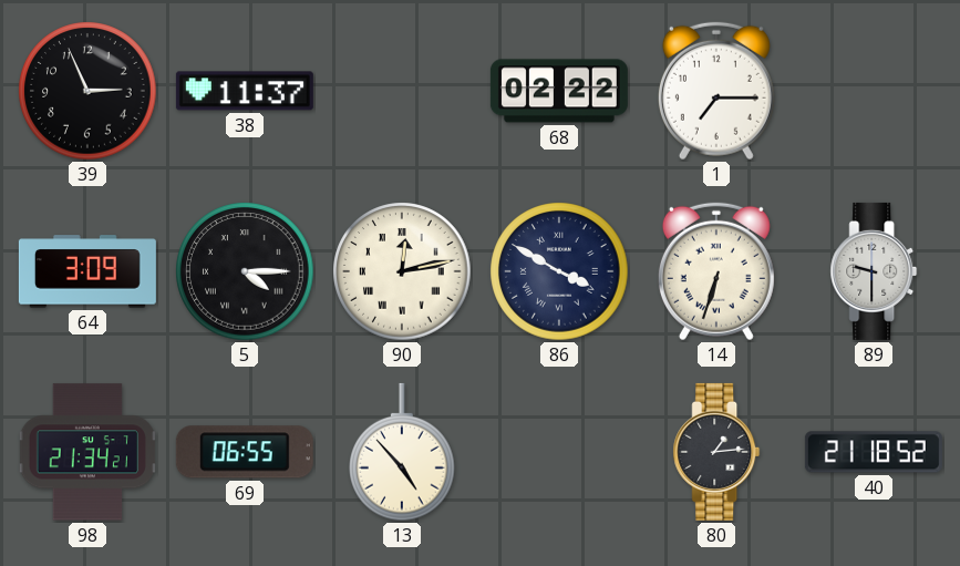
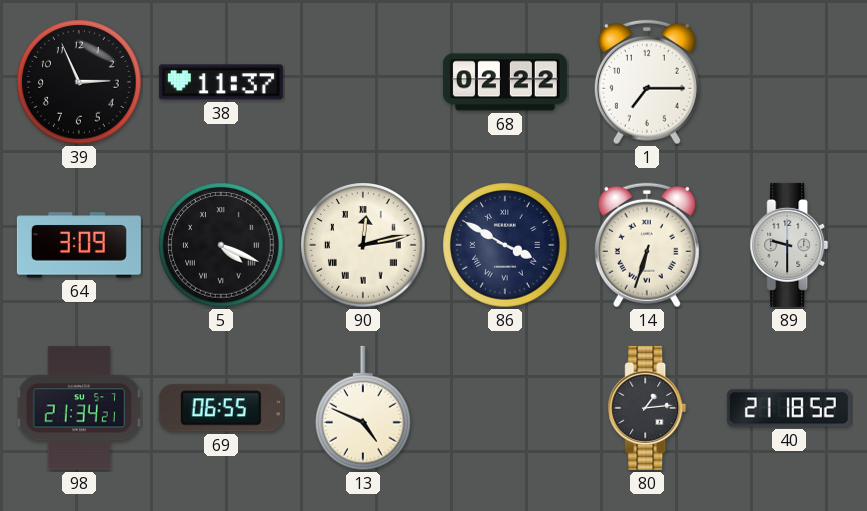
5: 4:15 -> 4:19
13: 4:53 -> 4:49
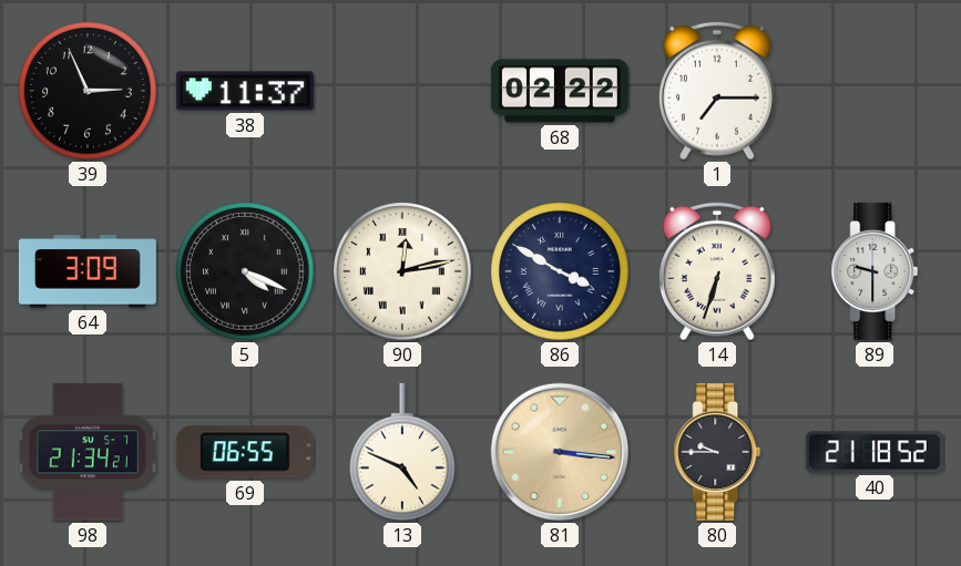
81: none -> 3:16
80: 1:14 -> 9:45
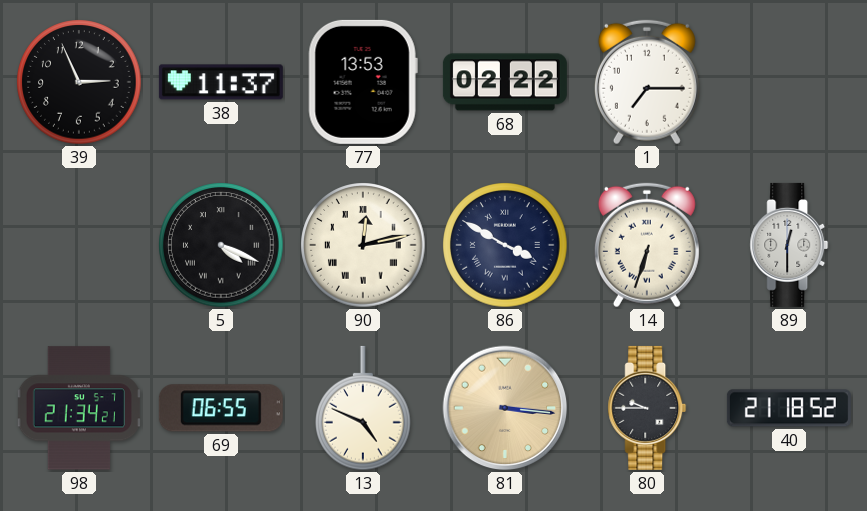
77: none -> 13:53
64: 3:09 -> none
89: 9:30 -> 12:30
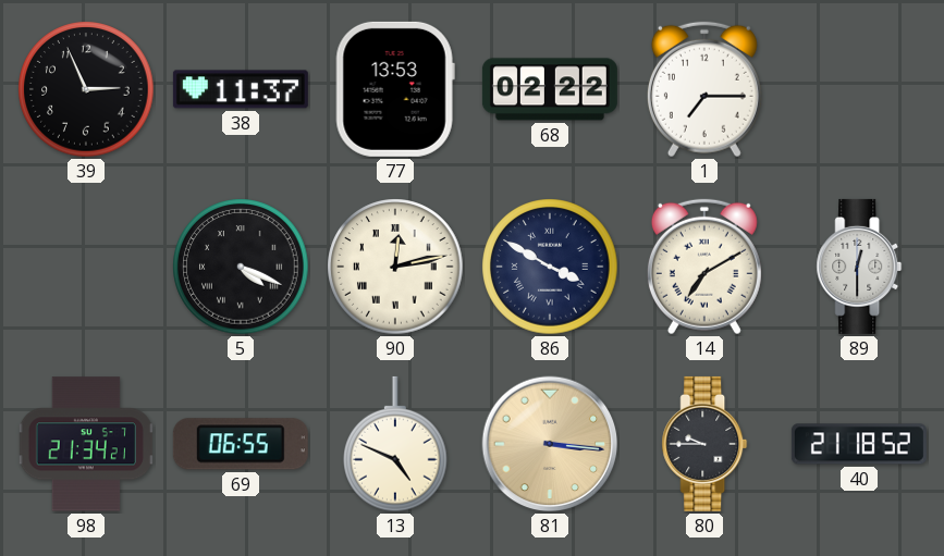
14: 6:33 -> 7:10
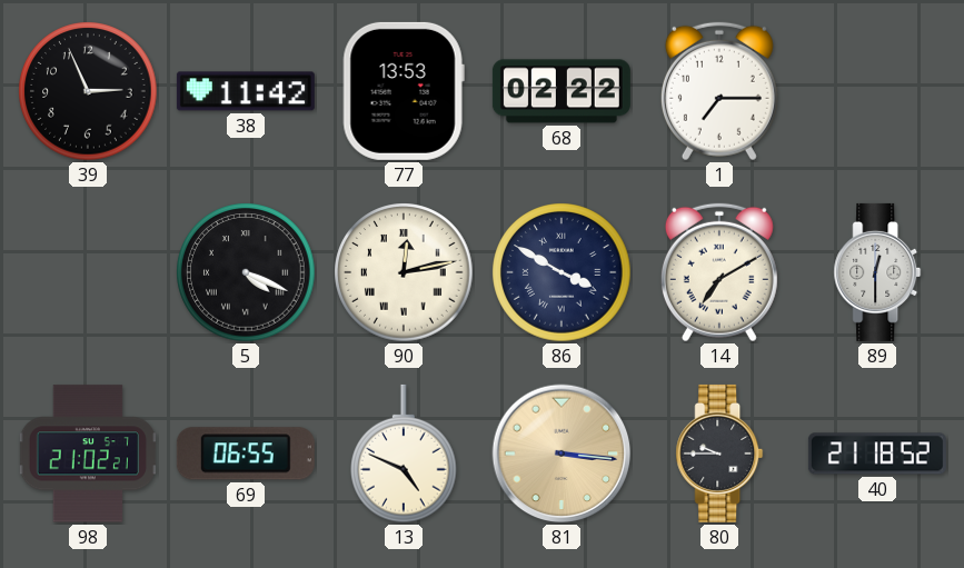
38: 11:37 -> 11:42
98: 21:34 -> 21:02
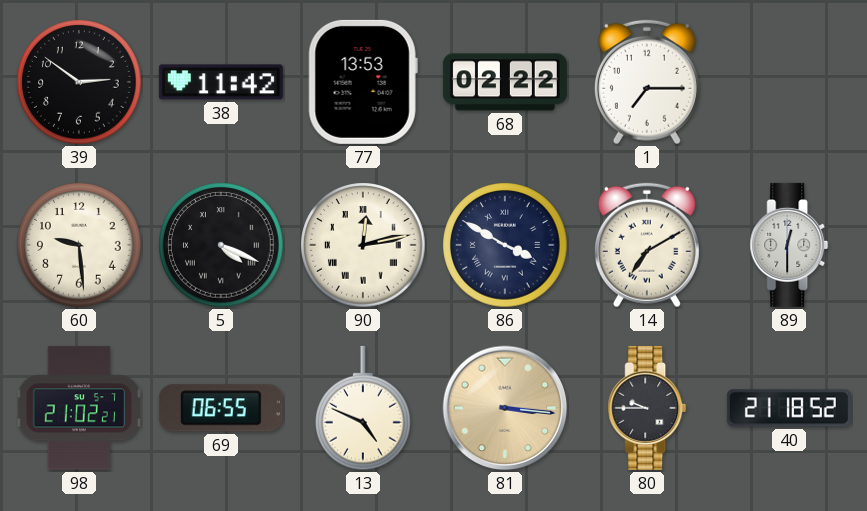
39: 2:56 -> 2:51
60: none -> 9:29
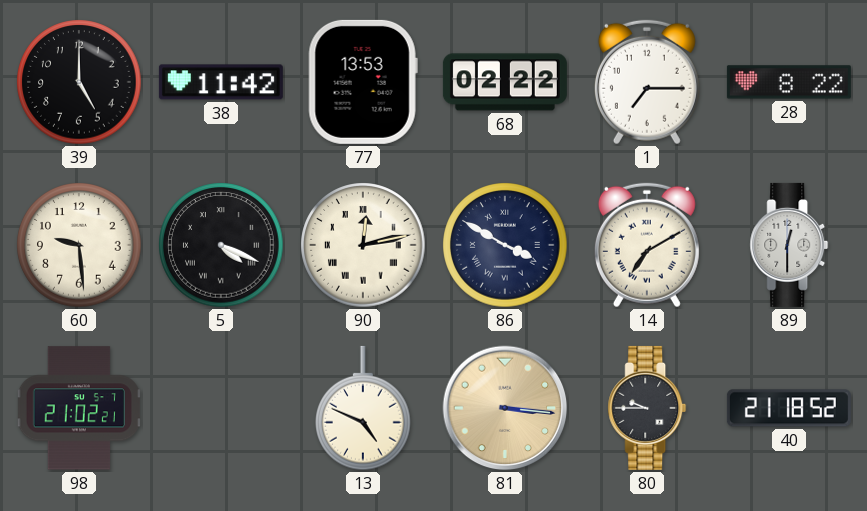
39: 2:51 -> 5:00
28: none -> 8:22
69: 06:55 -> none
